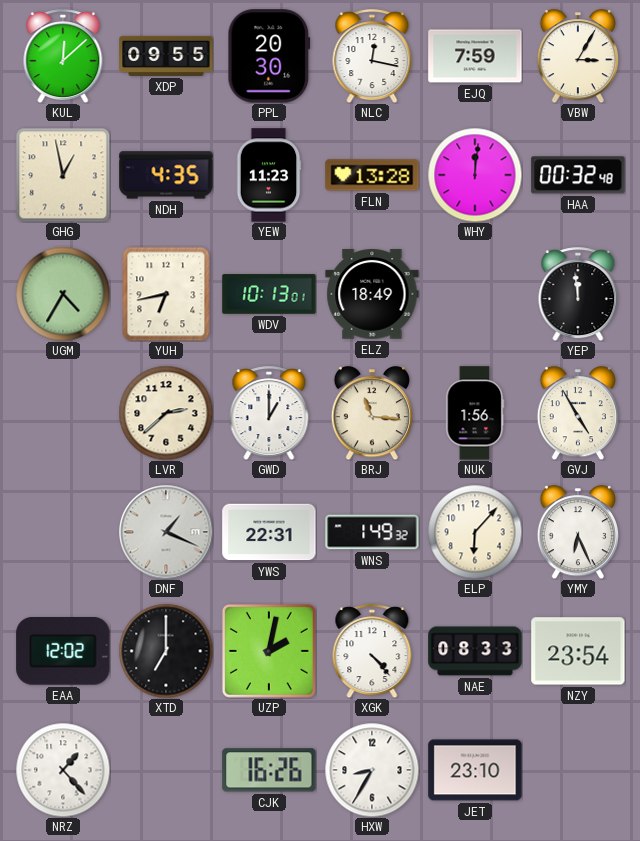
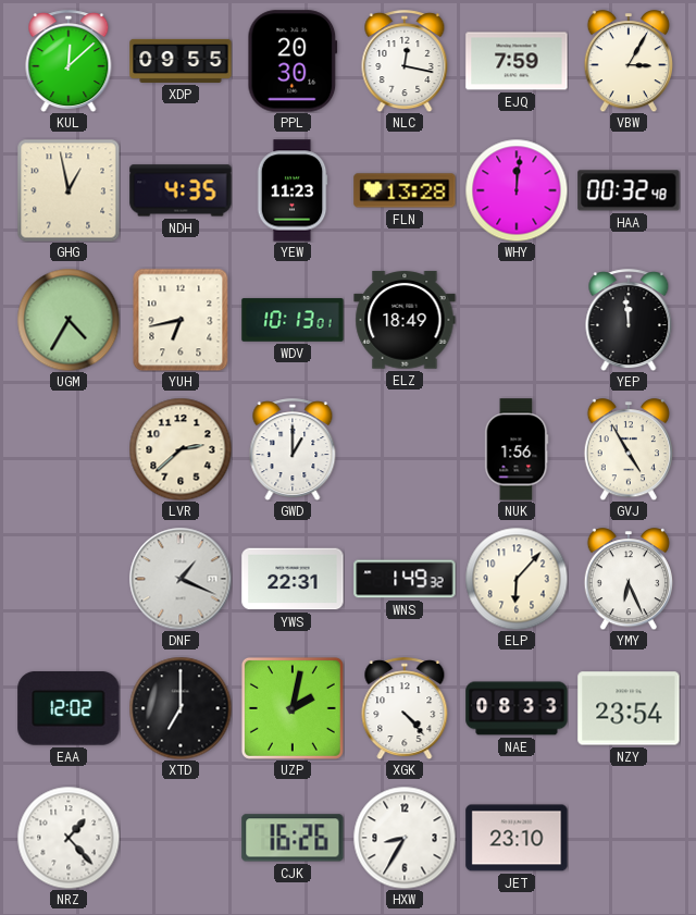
BRJ: 11:16 -> none
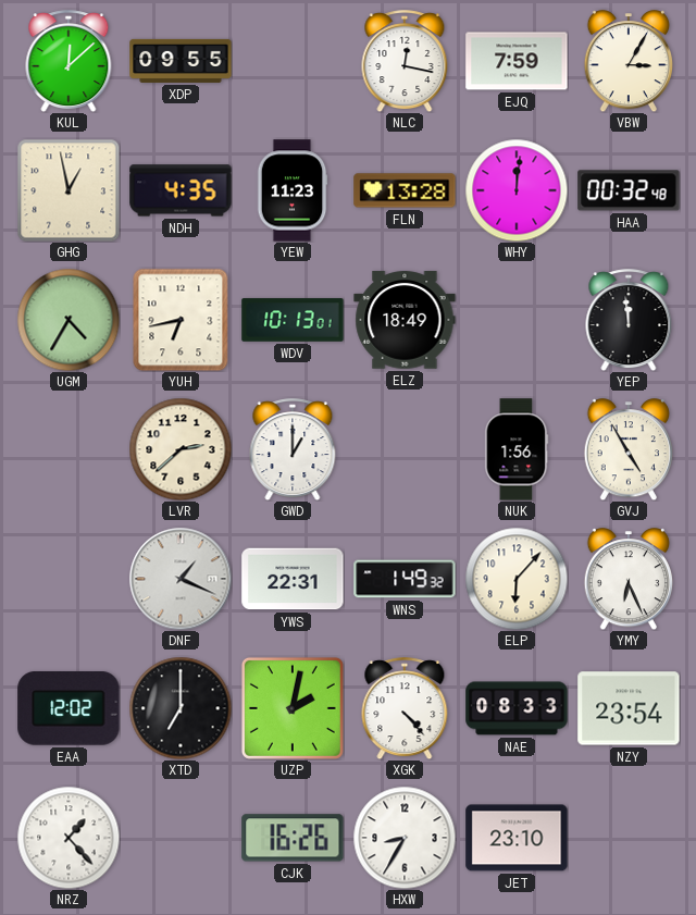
PPL: 20:30 -> none
